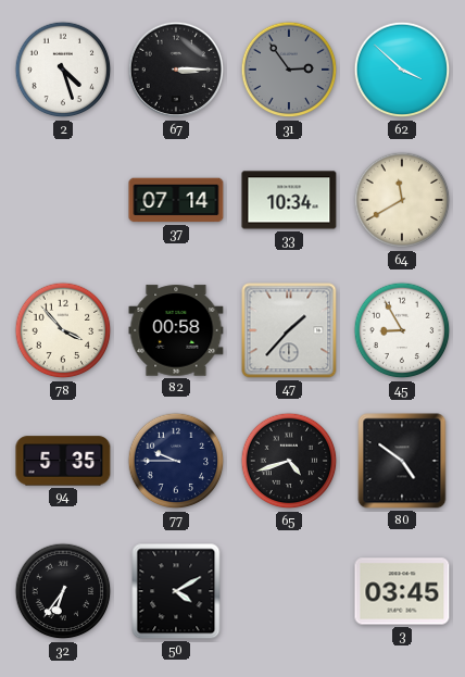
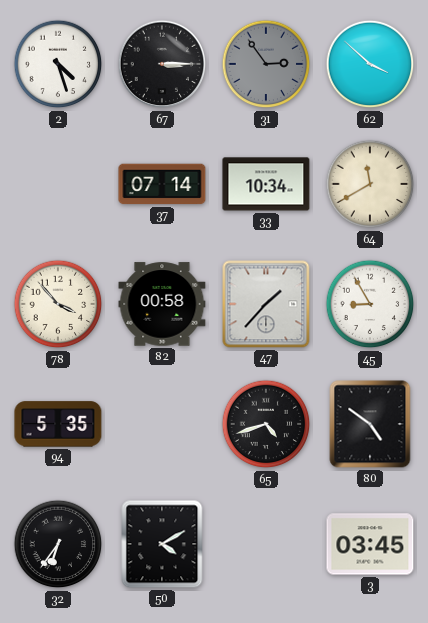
77: 9:45 -> none
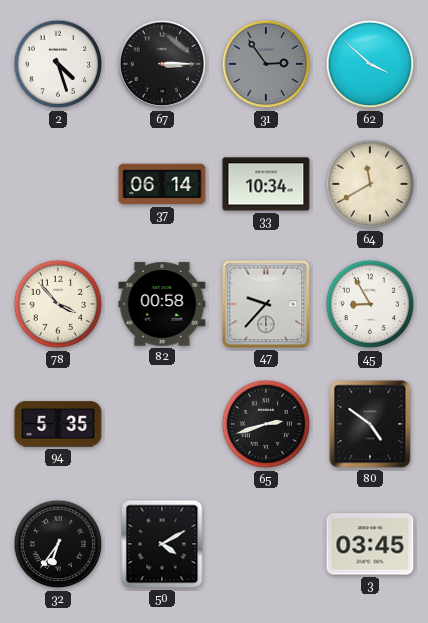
37: 07:14 -> 06:14
47: 1:37 -> 9:37
65: 4:42 -> 2:42
